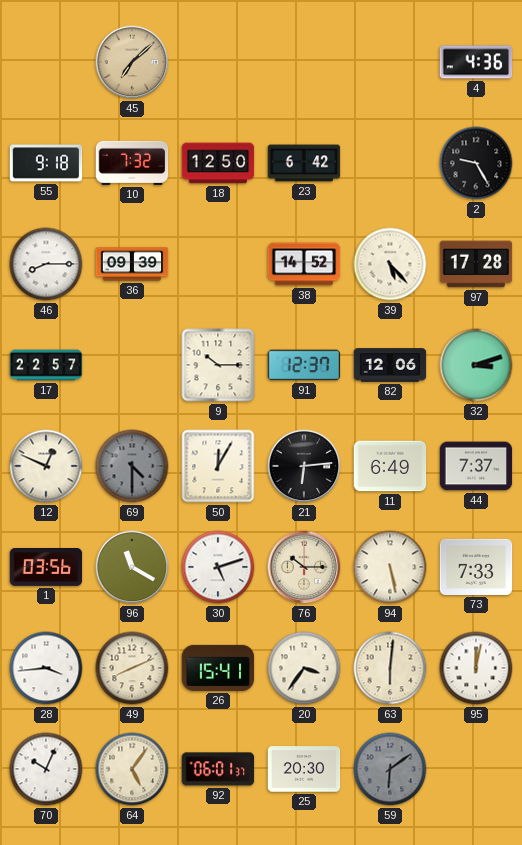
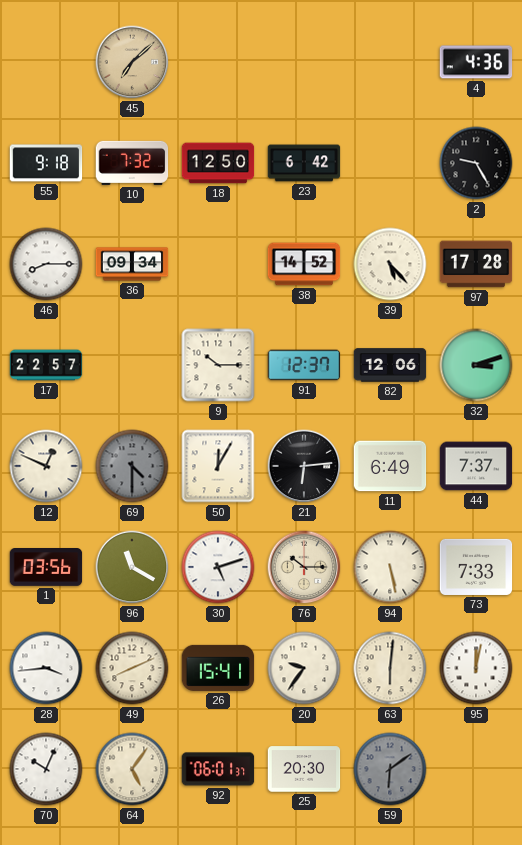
36: 09:39 -> 09:34
20: 3:36 -> 9:36
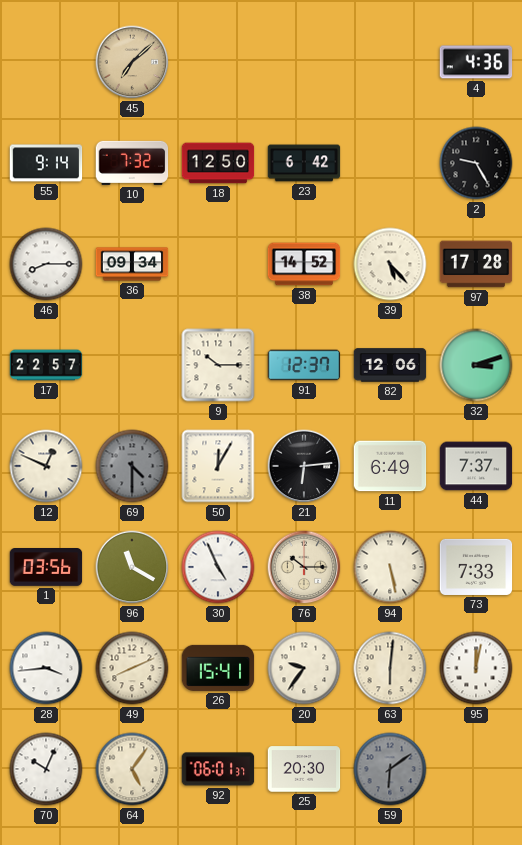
55: 9:18 -> 9:14
30: 5:12 -> 4:56
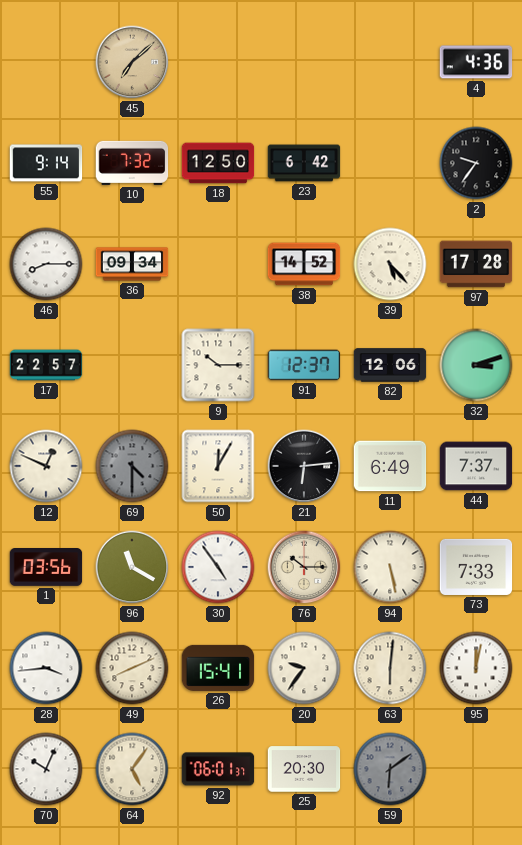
2: 9:25 -> 9:36
30: 4:56 -> 4:54
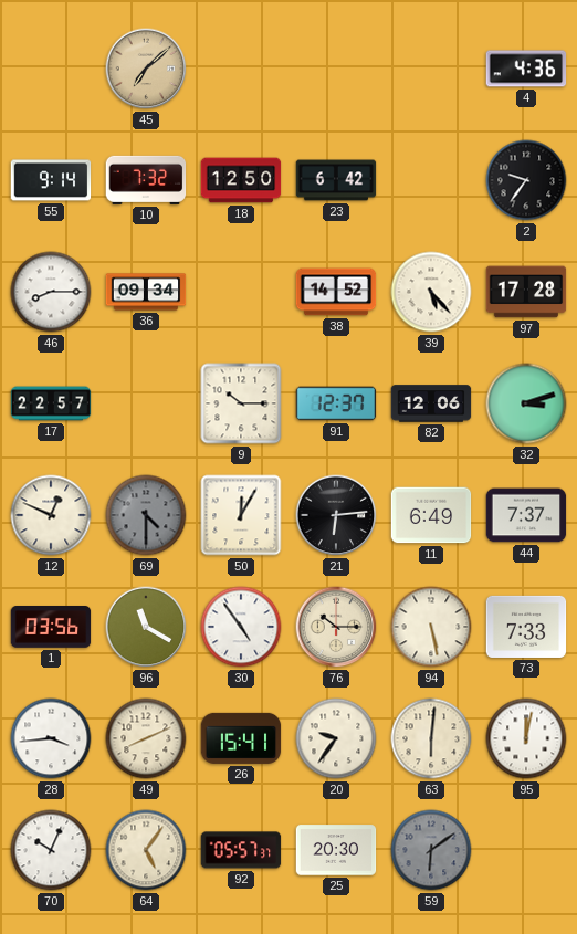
92: 06:01 -> 05:57
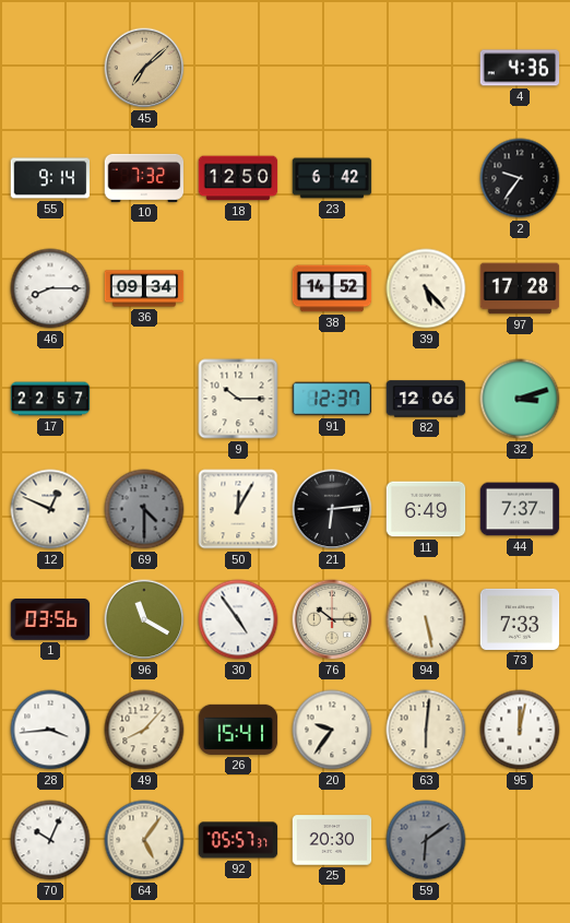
49: 8:11 -> 8:07
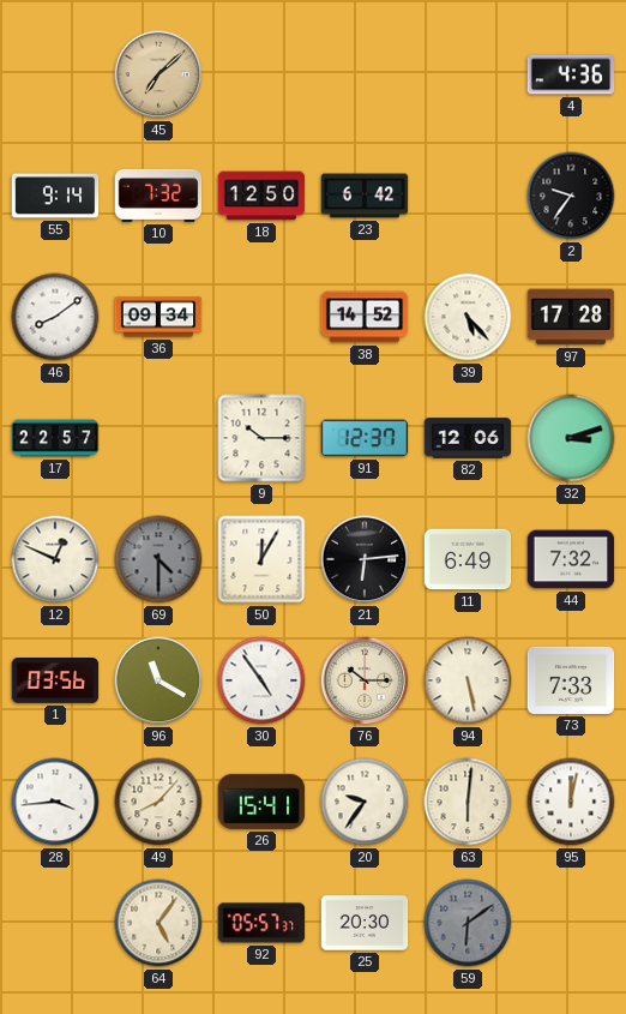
46: 8:15 -> 8:09
44: 7:37 -> 7:32
70: 10:04 -> none
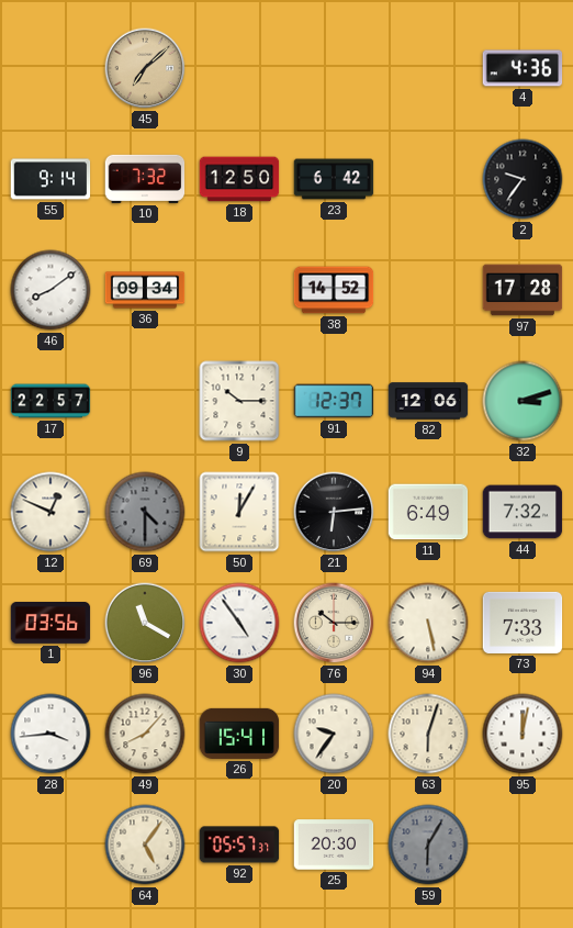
39: 5:23 -> none
63: 6:01 -> 6:03
59: 6:09 -> 6:05
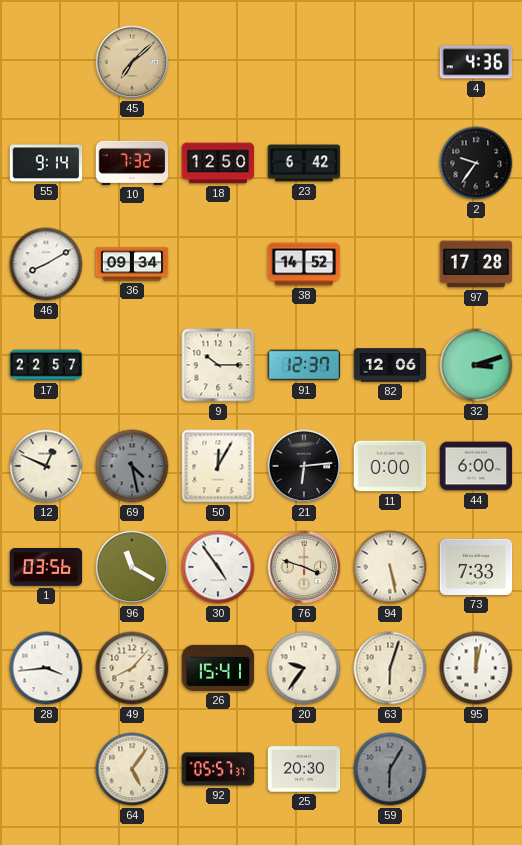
46: 8:09 -> 8:10
69: 4:30 -> 4:28
11: 6:49 -> 0:00
44: 7:32 -> 6:00
76: 10:15 -> 3:48
